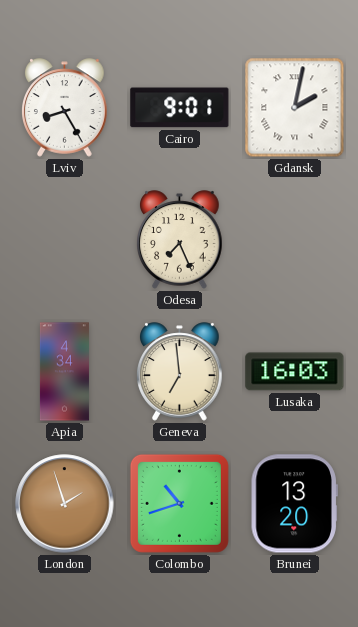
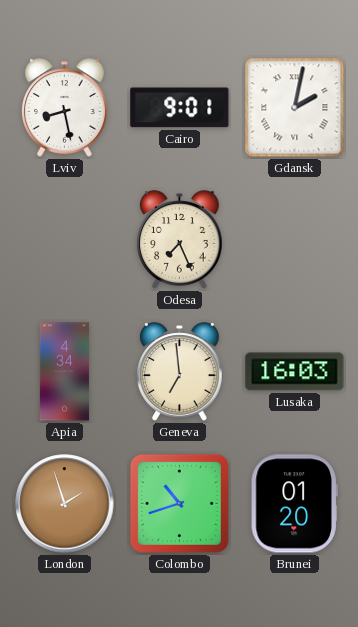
Lviv: 8:25 -> 8:28
Brunei: 13:20 -> 01:20
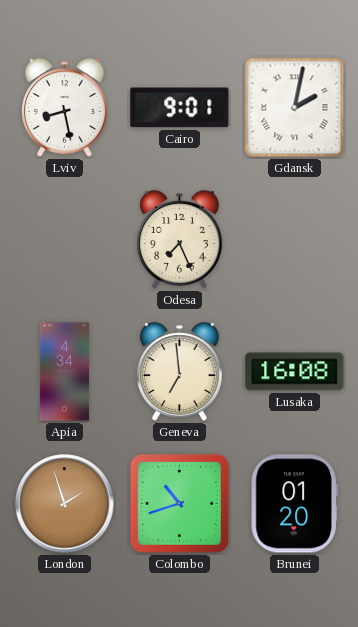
Lusaka: 16:03 -> 16:08
